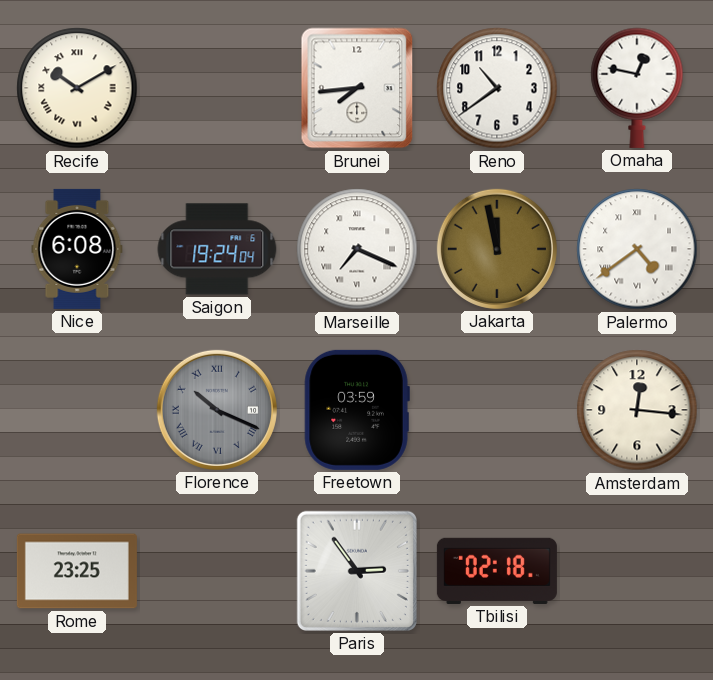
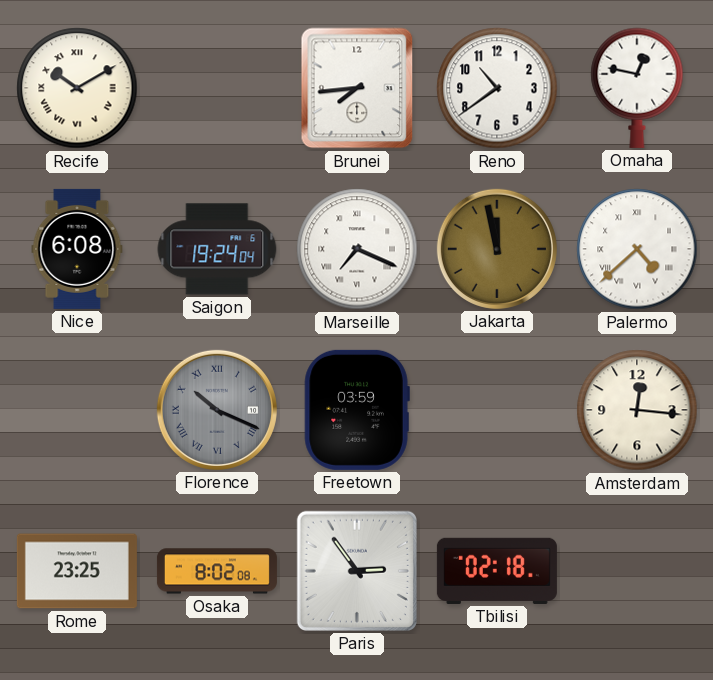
Palermo: 4:39 -> 4:38
Osaka: none -> 8:02
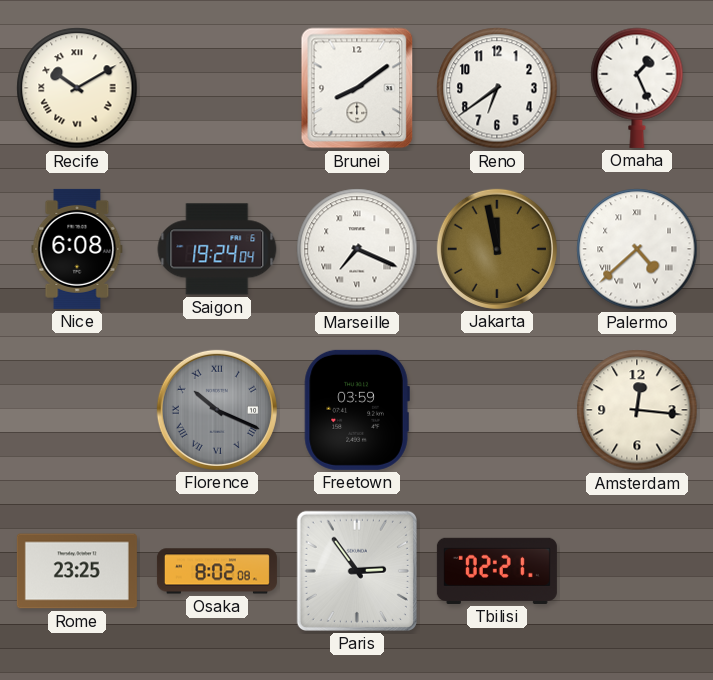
Brunei: 7:44 -> 8:09
Reno: 10:39 -> 6:39
Omaha: 12:47 -> 1:26
Tbilisi: 02:18 -> 02:21
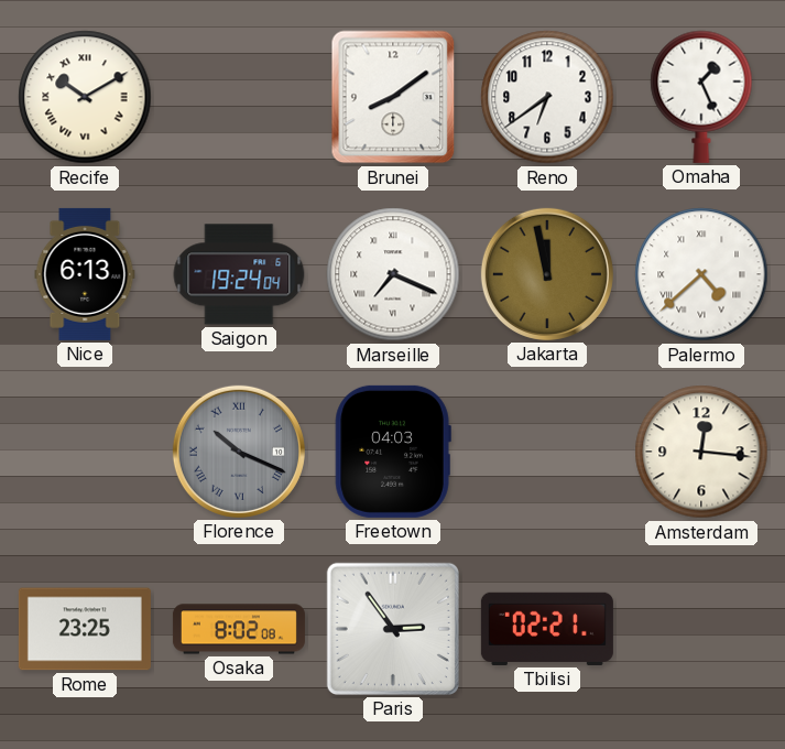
Nice: 6:08 -> 6:13
Freetown: 03:59 -> 04:03
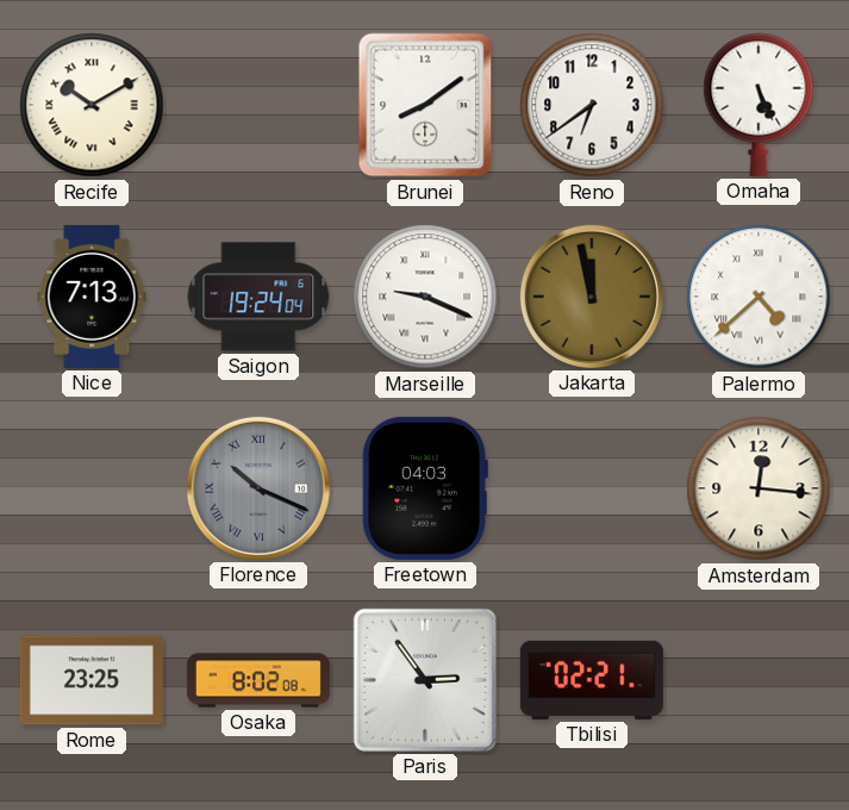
Omaha: 1:26 -> 5:26
Nice: 6:13 -> 7:13
Marseille: 7:19 -> 9:19
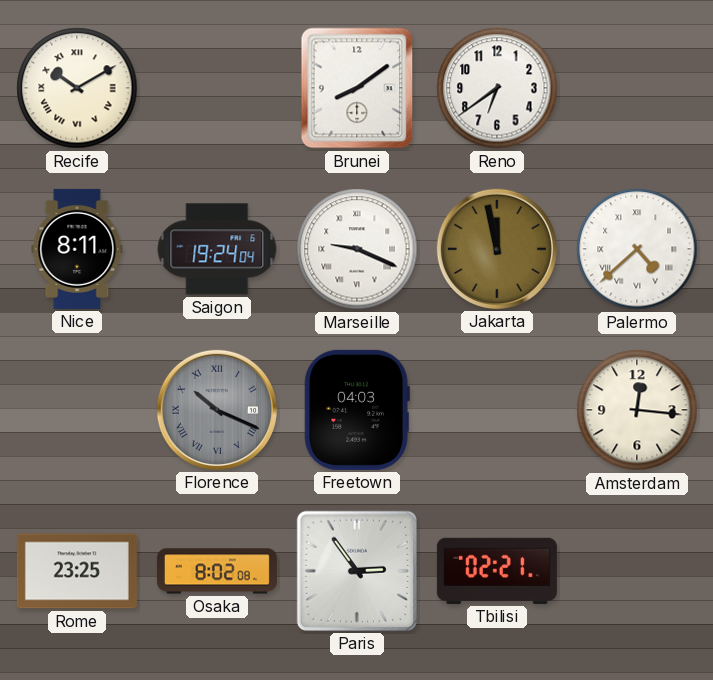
Omaha: 5:26 -> none
Nice: 7:13 -> 8:11
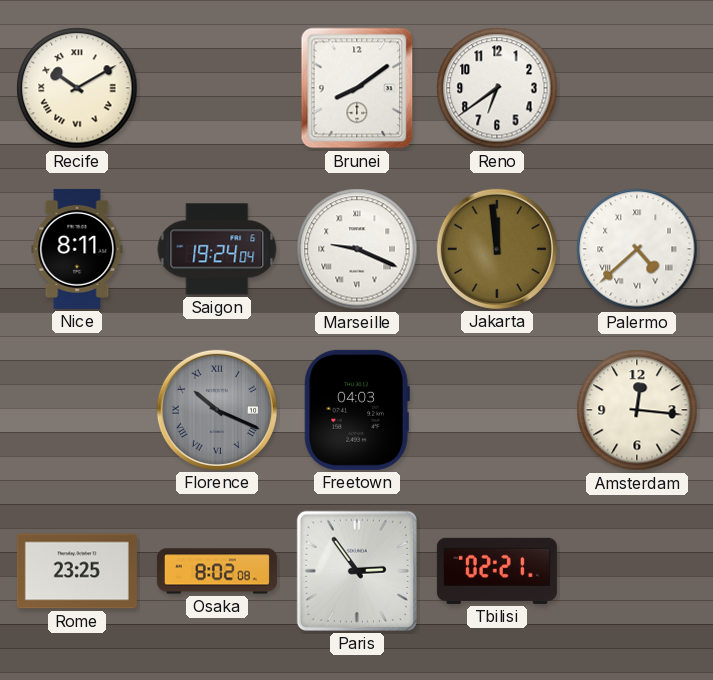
Jakarta: 11:58 -> 11:59
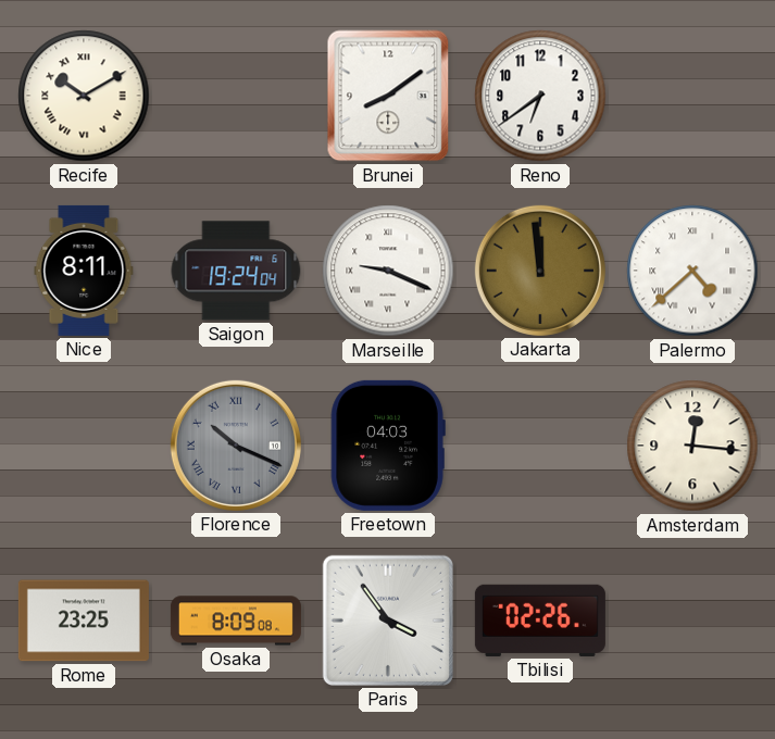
Osaka: 8:02 -> 8:09
Paris: 2:54 -> 3:54
Tbilisi: 02:21 -> 02:26
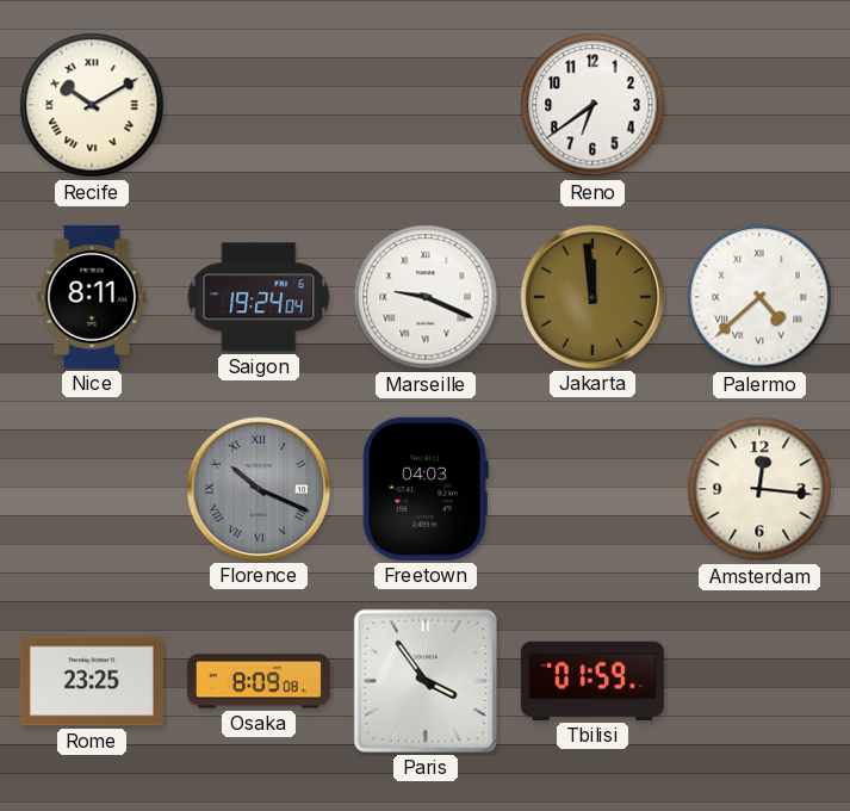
Brunei: 8:09 -> none
Tbilisi: 02:26 -> 01:59
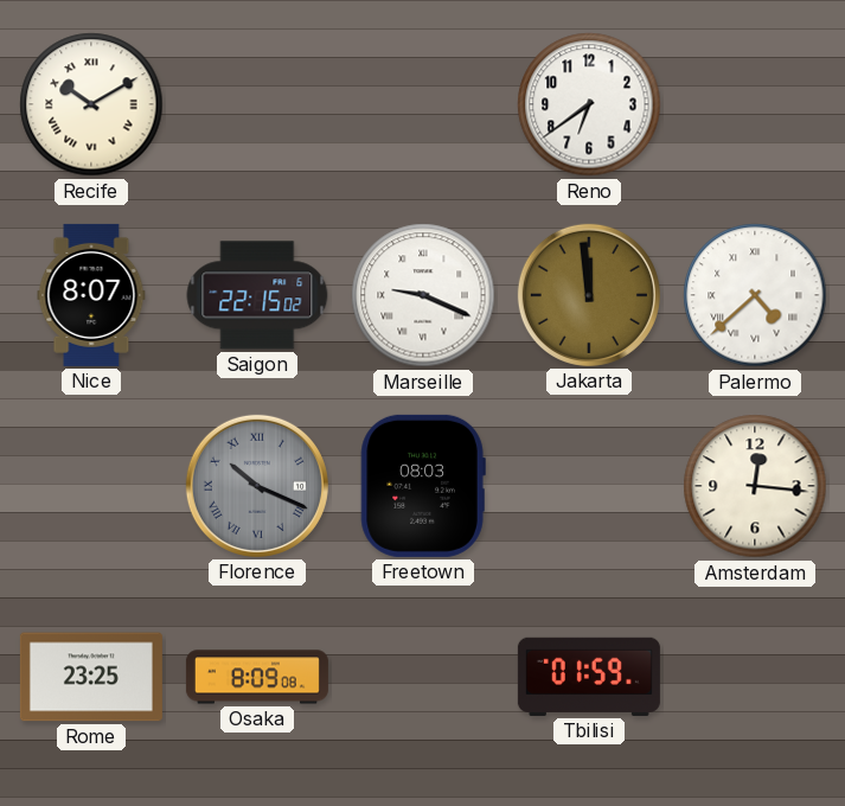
Nice: 8:11 -> 8:07
Saigon: 19:24 -> 22:15
Freetown: 04:03 -> 08:03
Paris: 3:54 -> none
